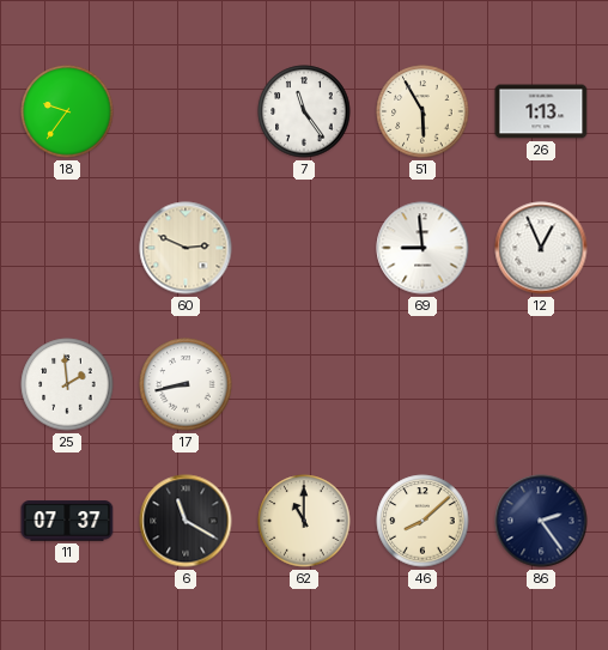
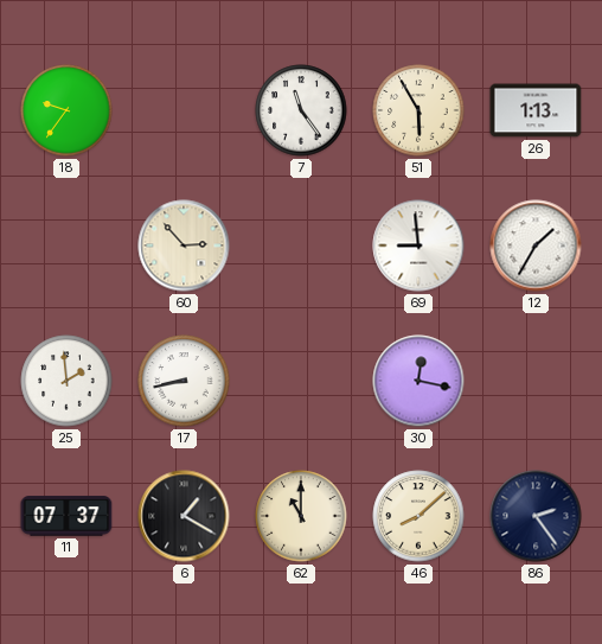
60: 2:49 -> 2:53
12: 12:56 -> 1:35
30: none -> 12:17
6: 11:20 -> 1:20
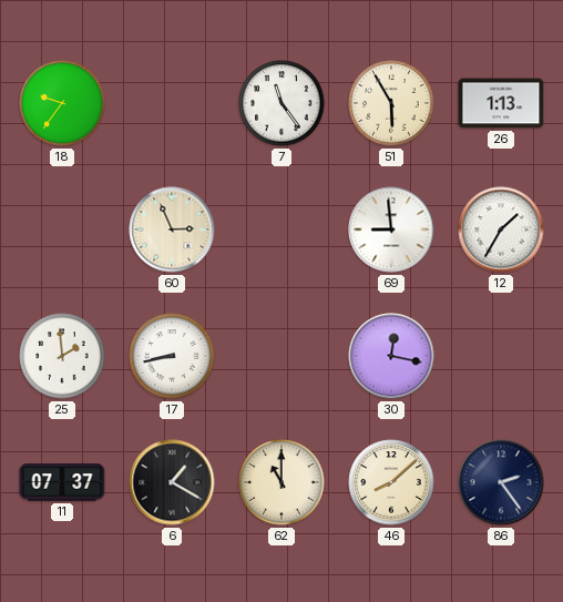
60: 2:53 -> 2:56
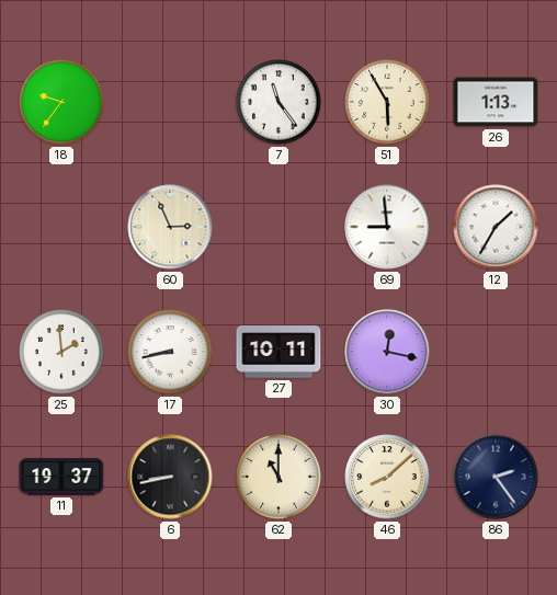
27: none -> 10:11
11: 07:37 -> 19:37
6: 1:20 -> 8:43
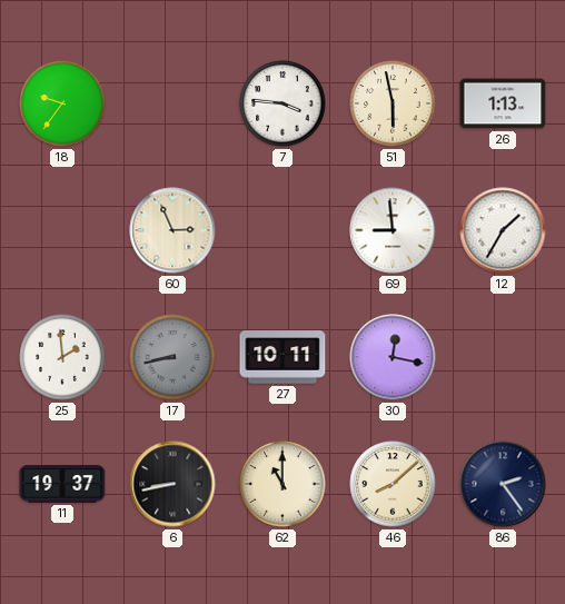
7: 11:24 -> 3:46
51: 5:55 -> 5:58
17 dial: white -> grey
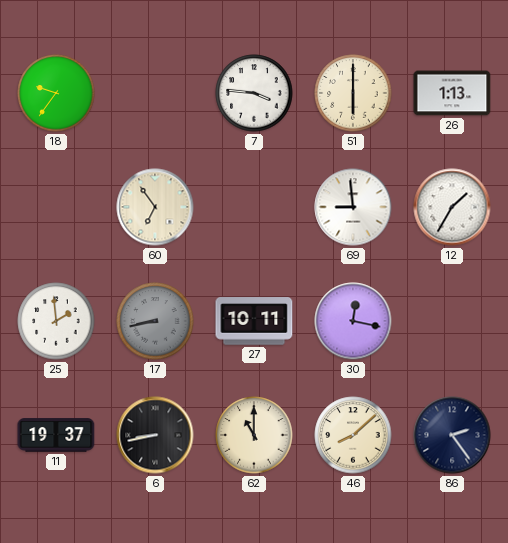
51: 5:58 -> 6:00
60: 2:56 -> 6:54
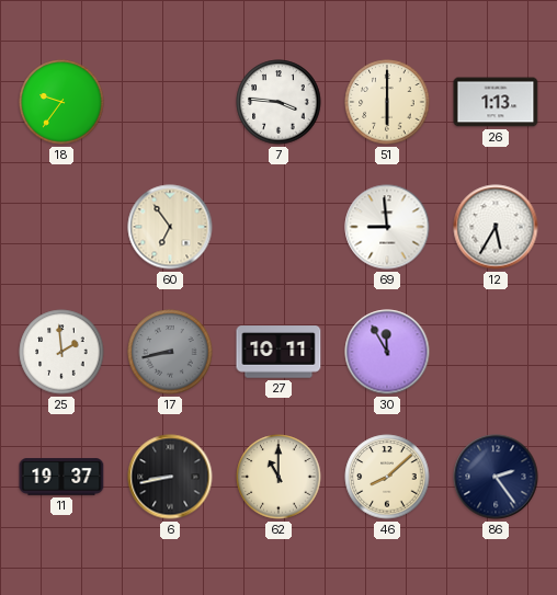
12: 1:35 -> 5:35
30: 12:17 -> 11:55
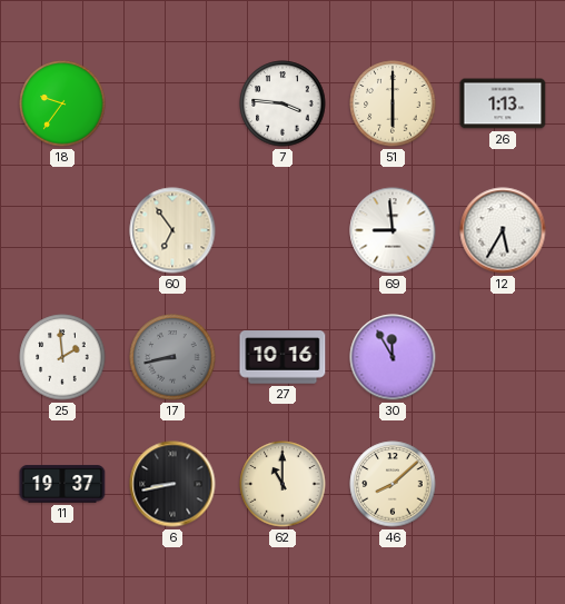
27: 10:11 -> 10:16
86: 2:24 -> none
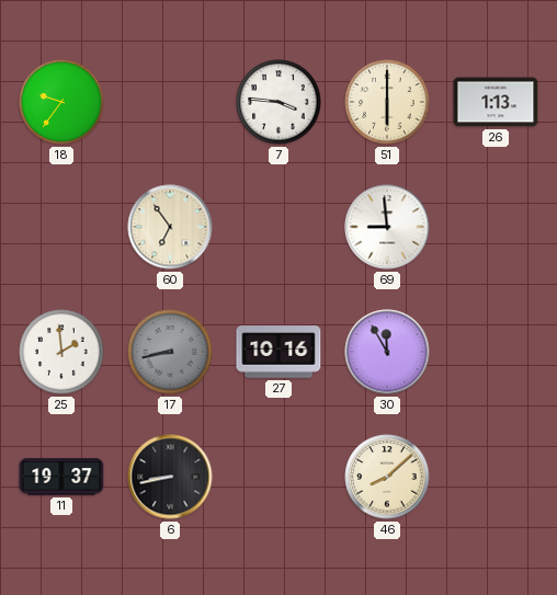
12: 5:35 -> none
62: 11:00 -> none
